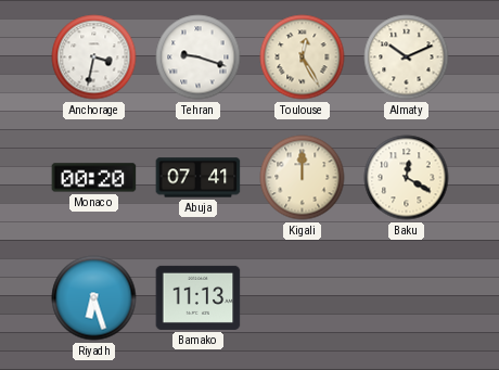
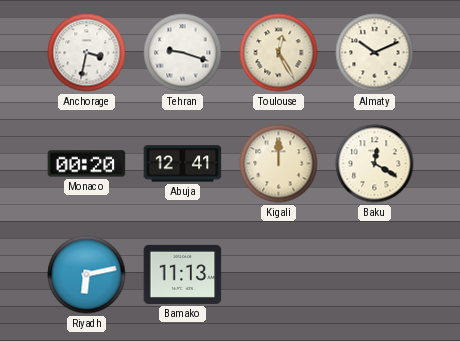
Abuja: 07:41 -> 12:41
Riyadh: 6:27 -> 6:13
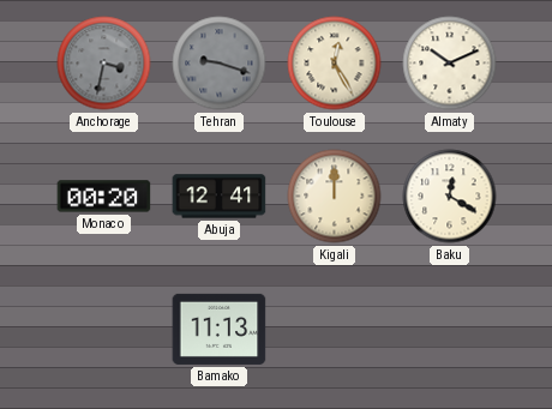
Anchorage dial: white -> grey
Tehran dial: white -> grey
Riyadh: 6:13 -> none
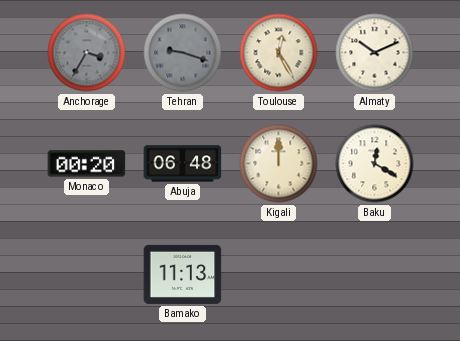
Anchorage: 3:32 -> 3:35
Abuja: 12:41 -> 06:48
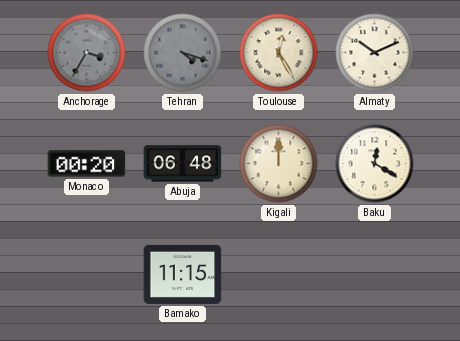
Tehran: 9:18 -> 4:18
Bamako: 11:13 -> 11:15
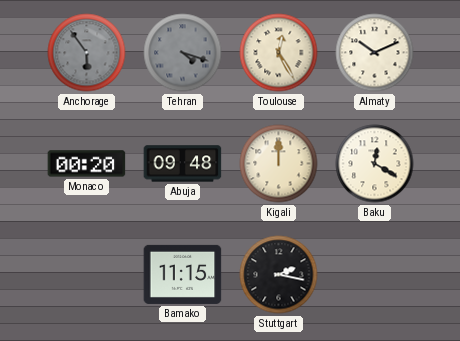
Anchorage: 3:35 -> 5:54
Abuja: 06:48 -> 09:48
Stuttgart: none -> 2:17
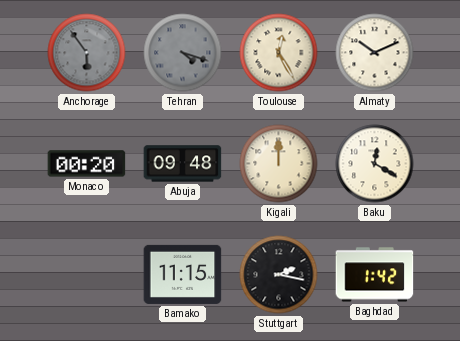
Baghdad: none -> 1:42
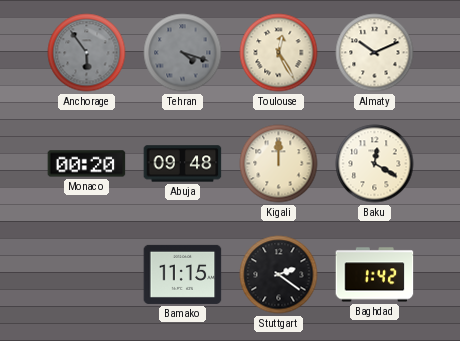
Stuttgart: 2:17 -> 2:21
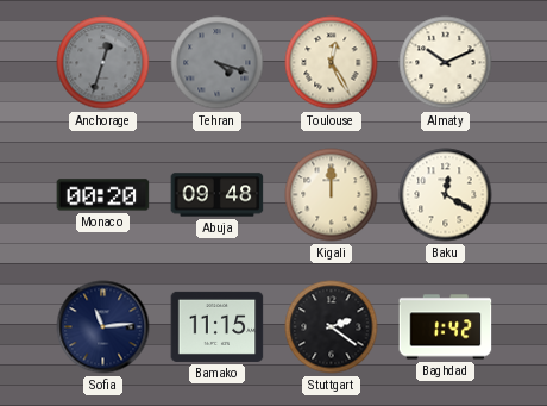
Anchorage: 5:54 -> 12:33
Sofia: none -> 11:14
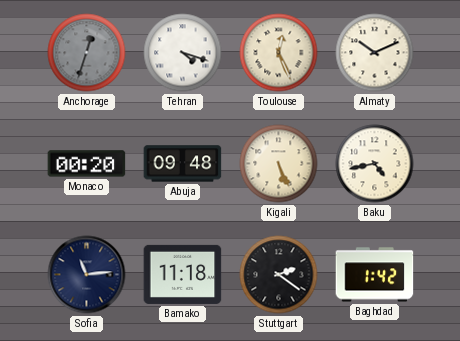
Tehran dial: grey -> white
Toulouse: 12:25 -> 12:26
Kigali: 12:00 -> 5:26
Baku: 12:20 -> 4:43
Bamako: 11:15 -> 11:18
